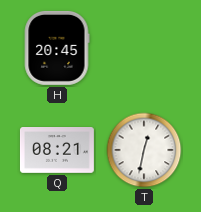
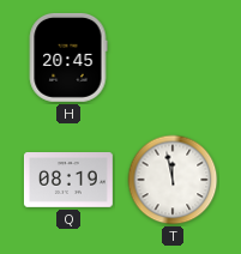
Q: 08:21 -> 08:19
T: 12:32 -> 11:58
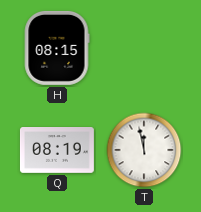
H: 20:45 -> 08:15
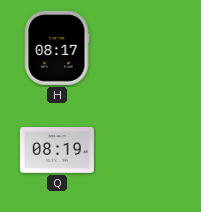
H: 08:15 -> 08:17
T: 11:58 -> none
